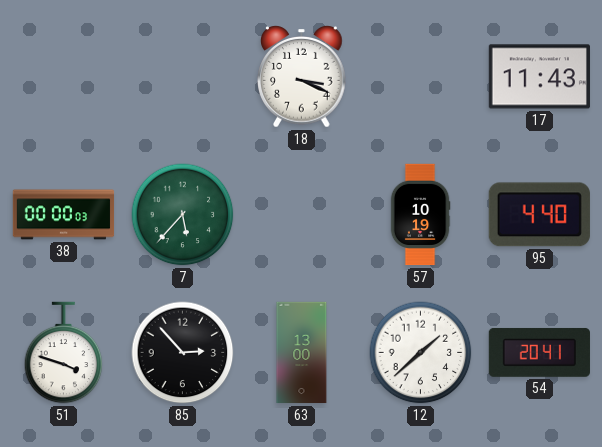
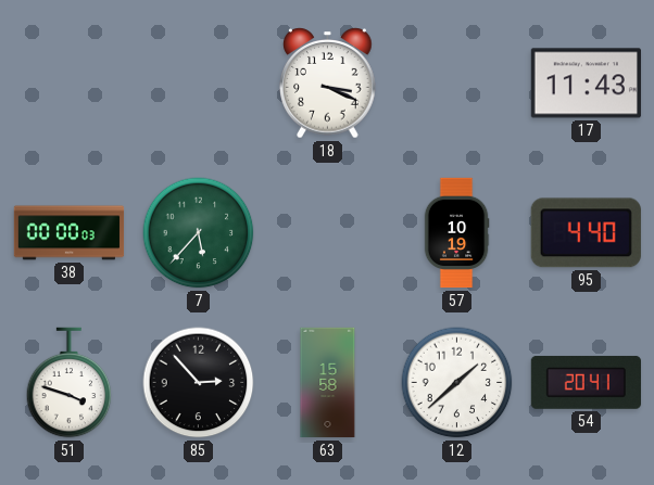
63: 13:00 -> 15:58
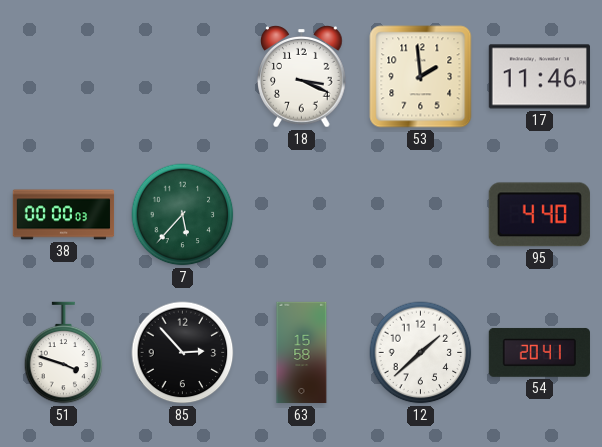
53: none -> 1:59
17: 11:43 -> 11:46
57: 10:19 -> none
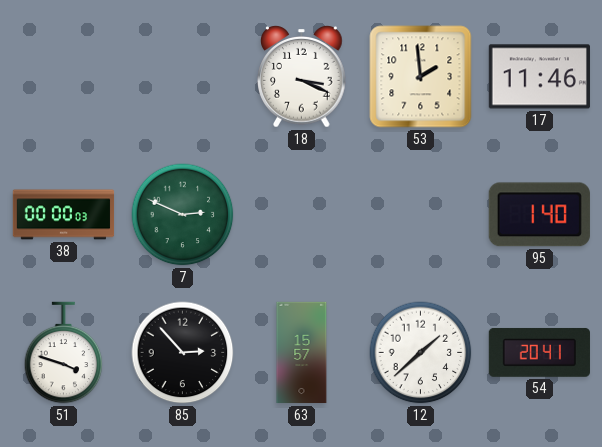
7: 5:37 -> 2:49
95: 4:40 -> 1:40
63: 15:58 -> 15:57
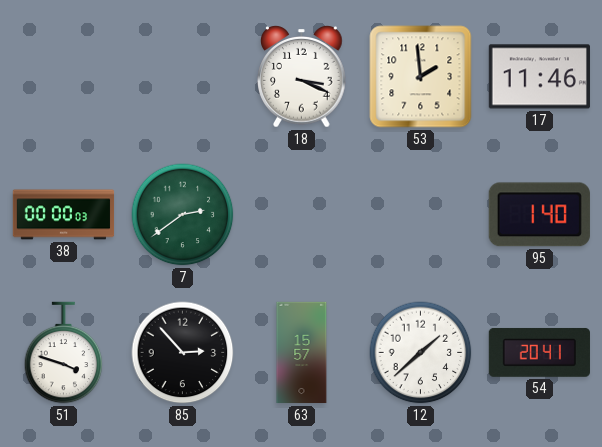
7: 2:49 -> 2:39
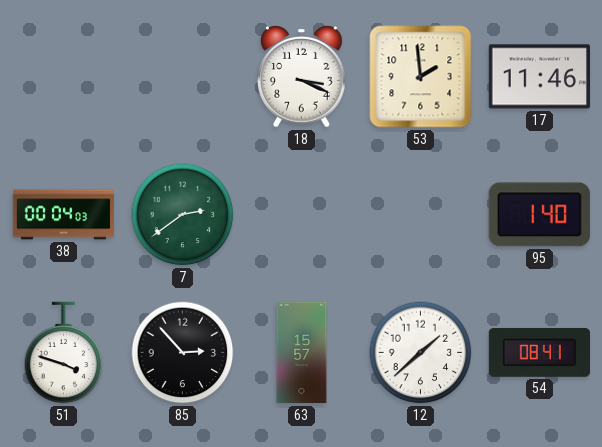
38: 00:00 -> 00:04
54: 20:41 -> 08:41
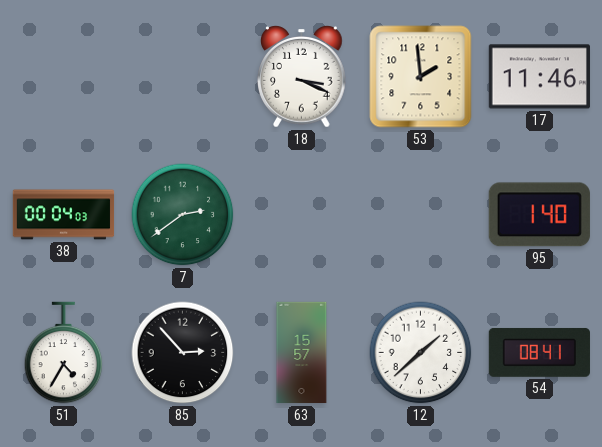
51: 3:48 -> 4:35
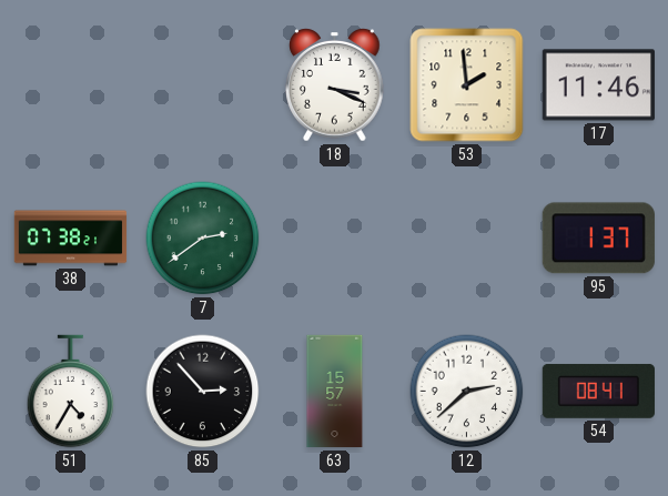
38: 00:04 -> 07:38
95: 1:40 -> 1:37
12: 1:38 -> 2:38
